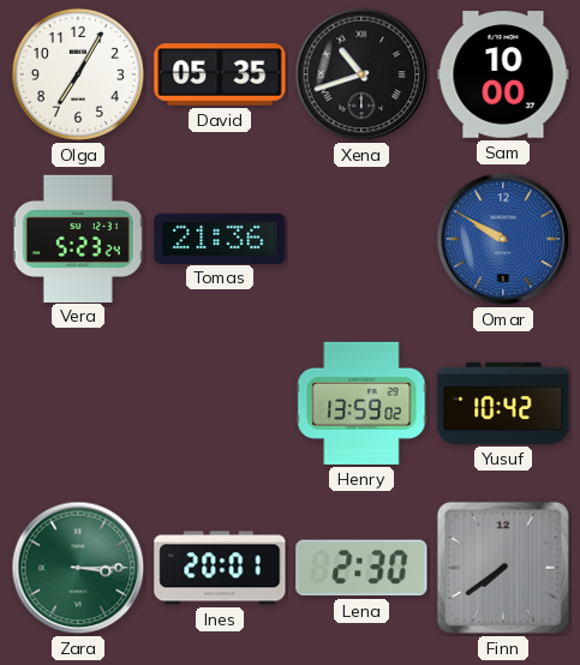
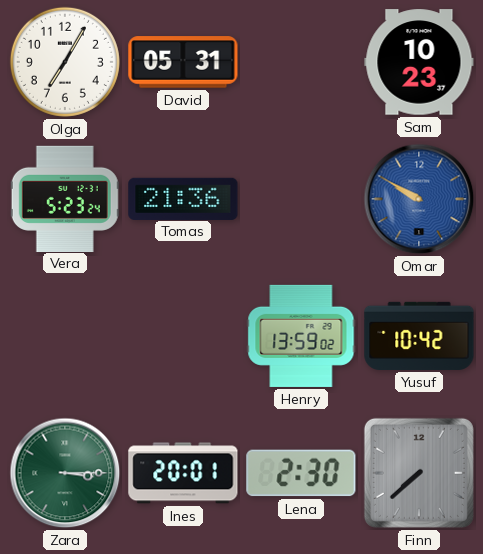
David: 05:35 -> 05:31
Xena: 10:42 -> none
Sam: 10:00 -> 10:23
Finn: 7:39 -> 7:38
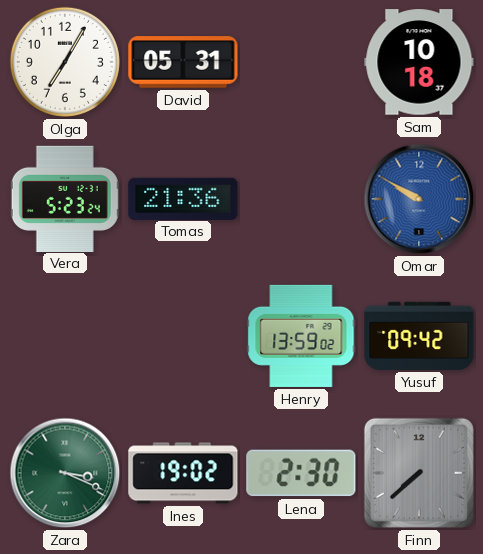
Sam: 10:23 -> 10:18
Yusuf: 10:42 -> 09:42
Zara: 3:15 -> 3:19
Ines: 20:01 -> 19:02
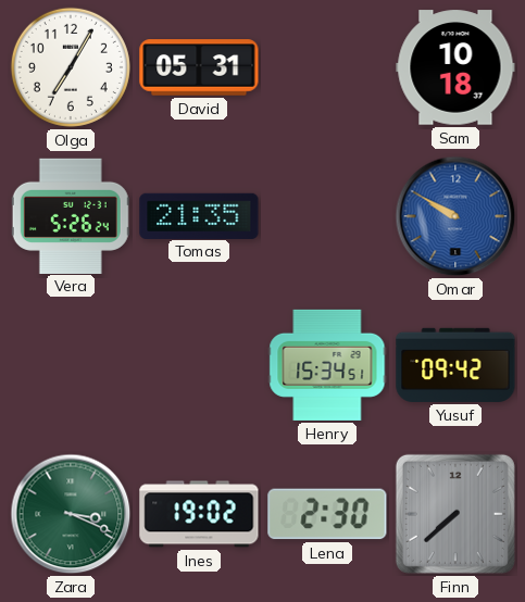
Vera: 5:23 -> 5:26
Tomas: 21:36 -> 21:35
Henry: 13:59 -> 15:34
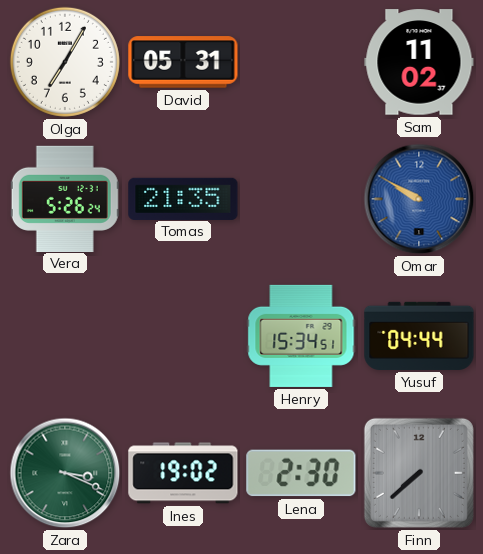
Sam: 10:18 -> 11:02
Yusuf: 09:42 -> 04:44
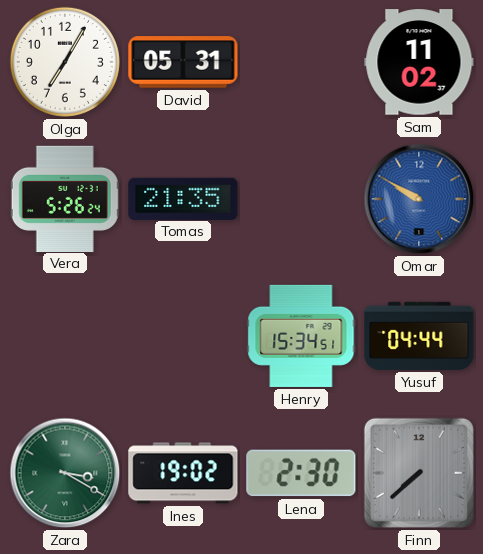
Zara: 3:19 -> 3:20
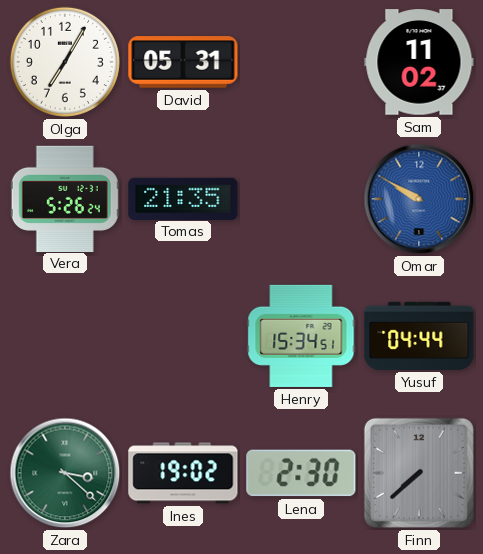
Zara: 3:20 -> 3:22
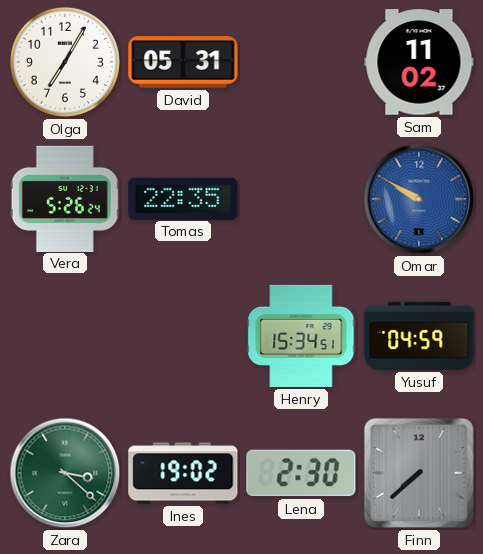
Tomas: 21:35 -> 22:35
Yusuf: 04:44 -> 04:59
